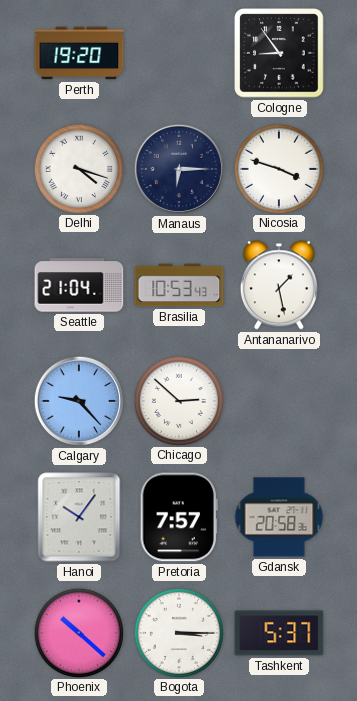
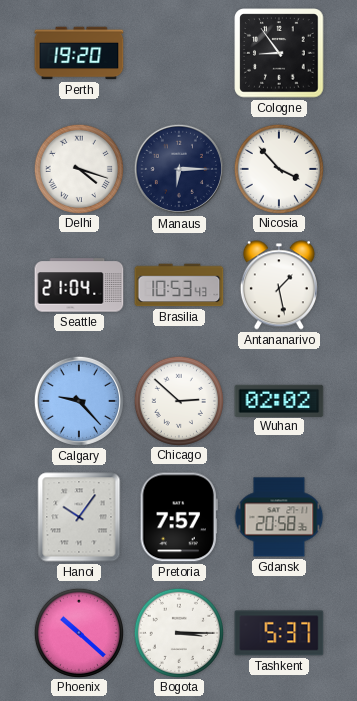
Nicosia: 3:48 -> 3:53
Wuhan: none -> 02:02
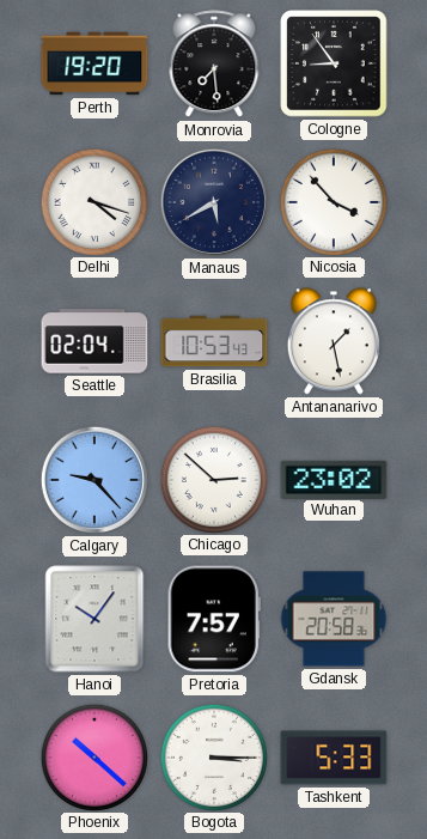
Monrovia: none -> 7:29
Manaus: 6:15 -> 5:40
Seattle: 21:04 -> 02:04
Wuhan: 02:02 -> 23:02
Tashkent: 5:37 -> 5:33
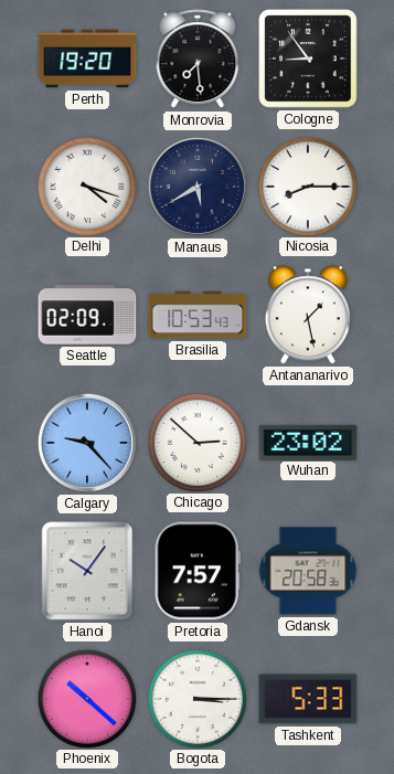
Nicosia: 3:53 -> 8:15
Seattle: 02:04 -> 02:09
